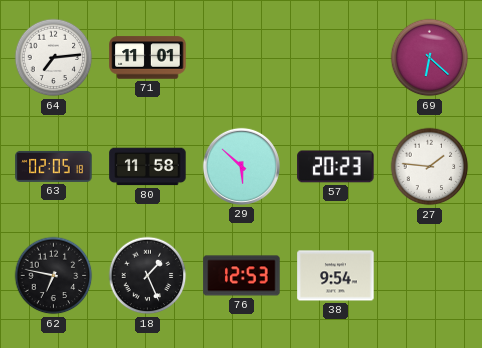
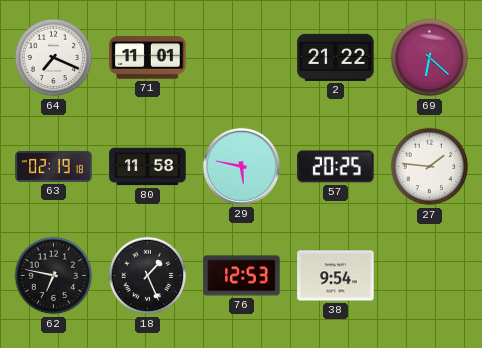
64: 7:14 -> 7:19
2: none -> 21:22
63: 02:05 -> 02:19
29: 5:52 -> 5:47
57: 20:23 -> 20:25
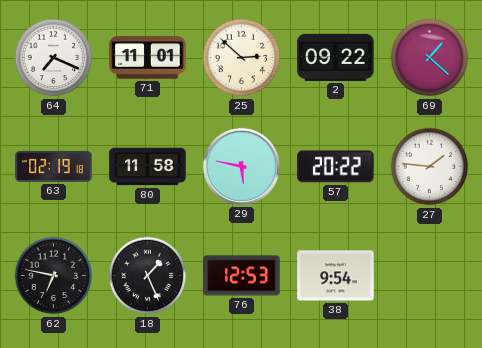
25: none -> 2:52
2: 21:22 -> 09:22
69: 6:22 -> 1:22
57: 20:25 -> 20:22
